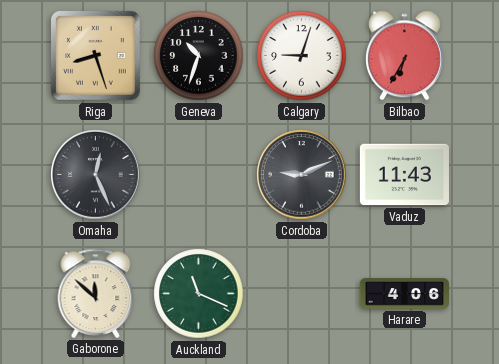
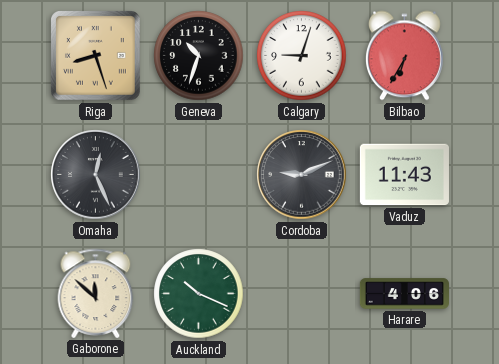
Auckland: 11:19 -> 10:19
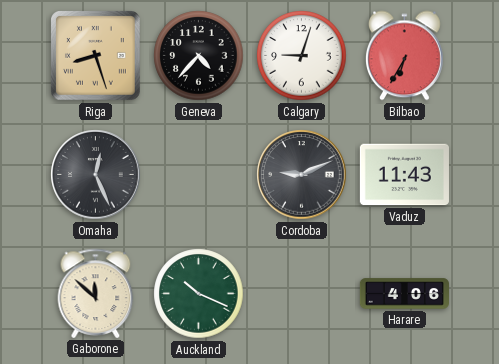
Geneva: 10:33 -> 4:37
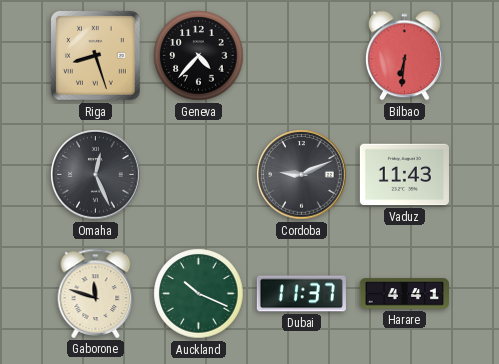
Calgary: 9:03 -> none
Bilbao: 6:35 -> 6:31
Gaborone: 11:52 -> 11:48
Dubai: none -> 11:37
Harare: 4:06 -> 4:41
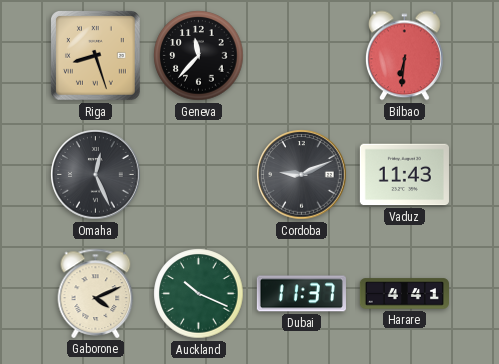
Geneva: 4:37 -> 11:37
Gaborone: 11:48 -> 4:11
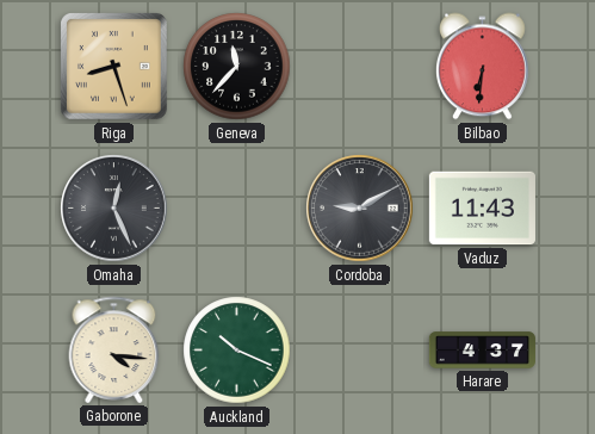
Cordoba: 9:11 -> 9:10
Gaborone: 4:11 -> 4:16
Dubai: 11:37 -> none
Harare: 4:41 -> 4:37
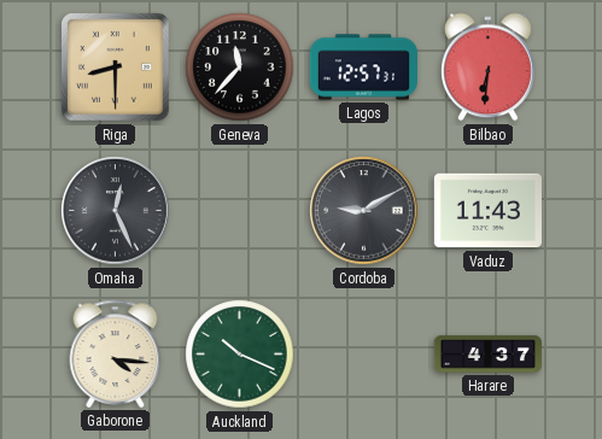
Riga: 8:27 -> 8:30
Lagos: none -> 12:57
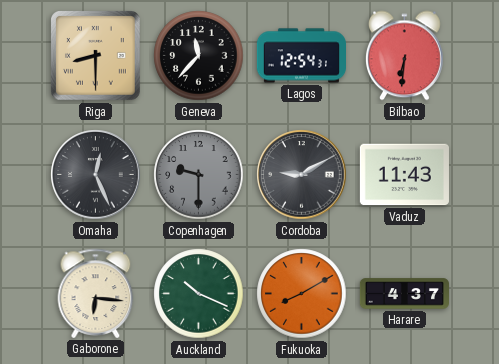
Lagos: 12:57 -> 12:54
Copenhagen: none -> 9:30
Gaborone: 4:16 -> 6:16
Fukuoka: none -> 8:10
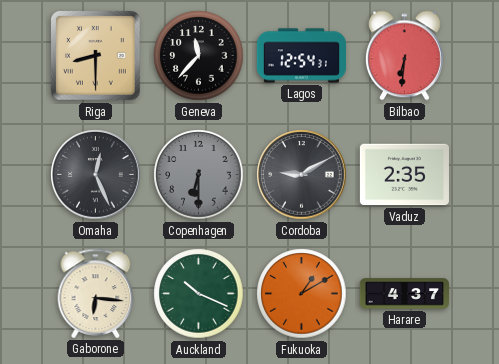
Copenhagen: 9:30 -> 6:30
Vaduz: 11:43 -> 2:35
Fukuoka: 8:10 -> 1:10
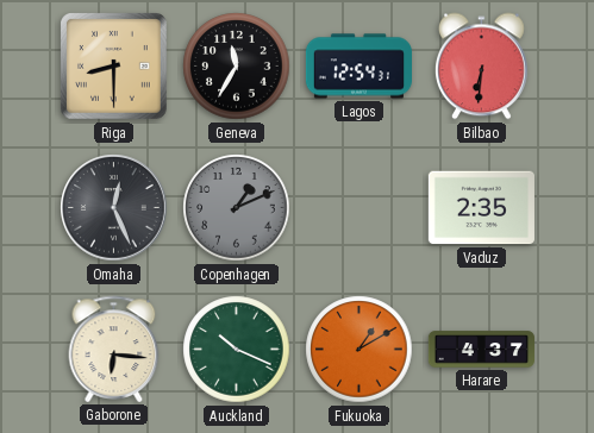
Geneva: 11:37 -> 11:35
Copenhagen: 6:30 -> 1:11
Cordoba: 9:10 -> none
